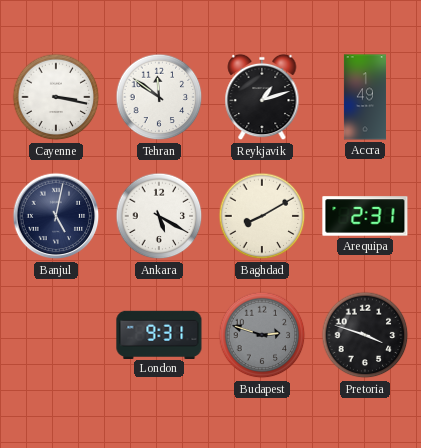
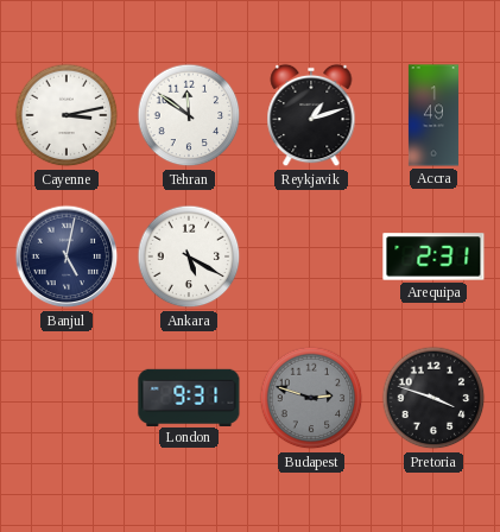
Cayenne: 3:17 -> 3:13
Baghdad: 8:10 -> none
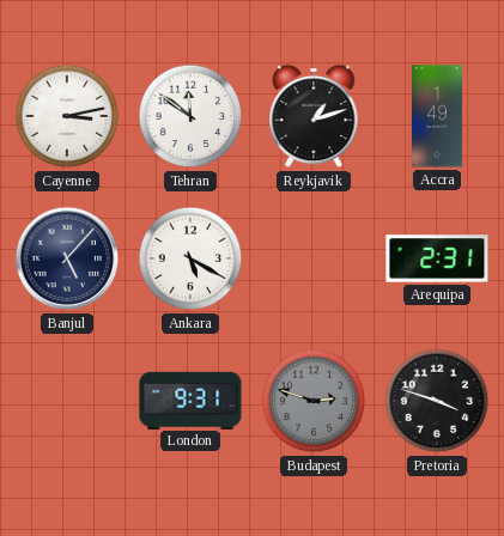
Banjul: 5:02 -> 5:07
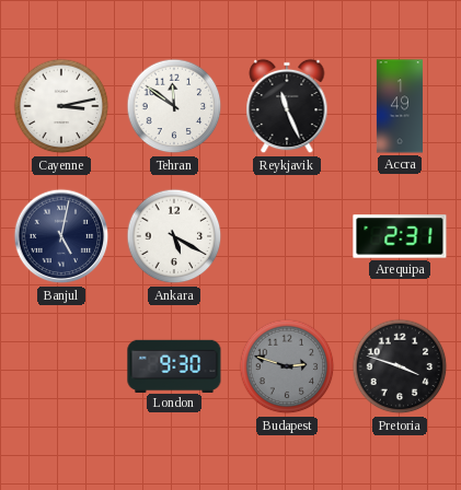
Reykjavik: 1:12 -> 11:26
Banjul: 5:07 -> 5:02
London: 9:31 -> 9:30
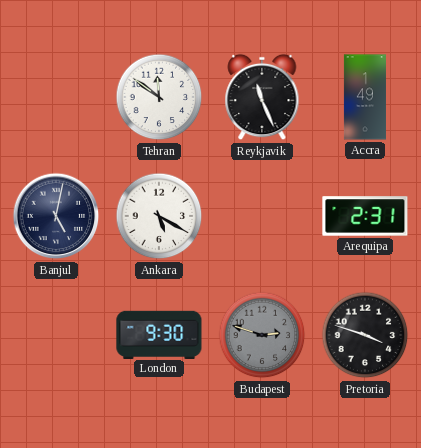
Cayenne: 3:13 -> none
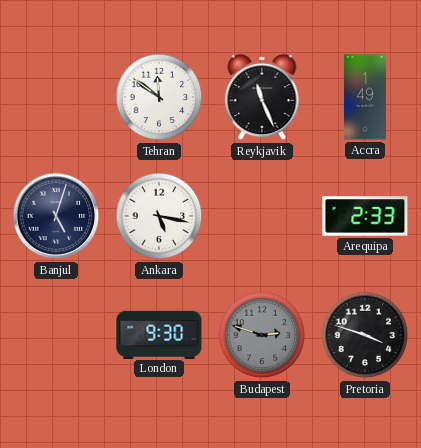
Banjul: 5:02 -> 5:03
Ankara: 5:20 -> 5:17
Arequipa: 2:31 -> 2:33
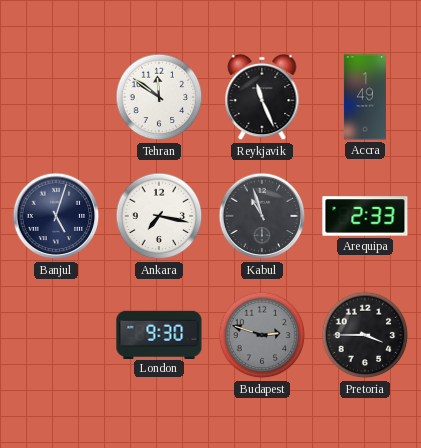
Ankara: 5:17 -> 7:17
Kabul: none -> 10:57
Pretoria: 3:48 -> 3:45
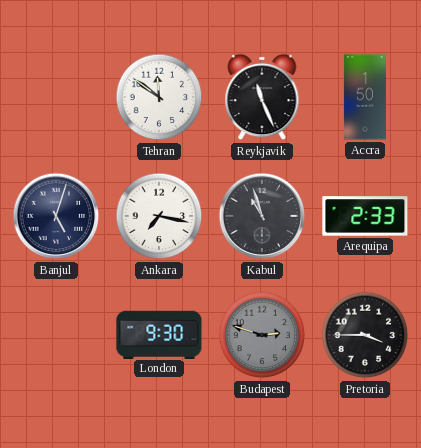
Accra: 1:49 -> 1:50
